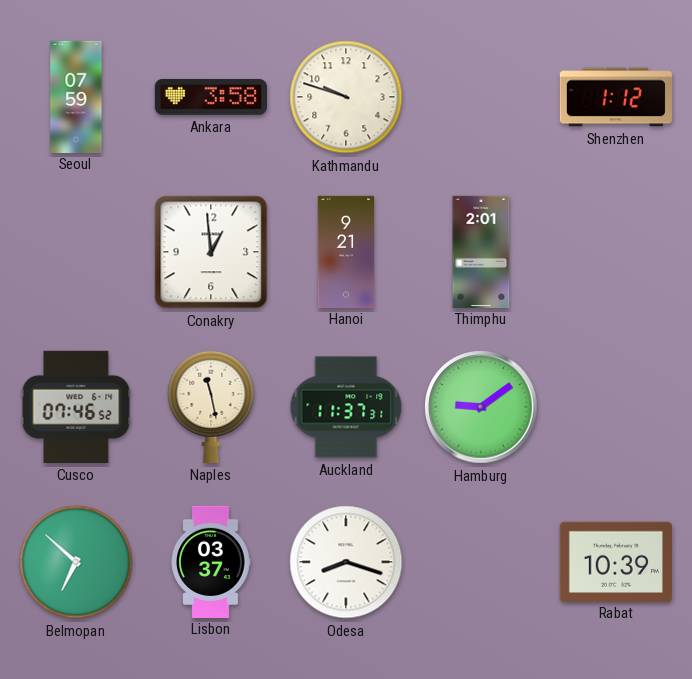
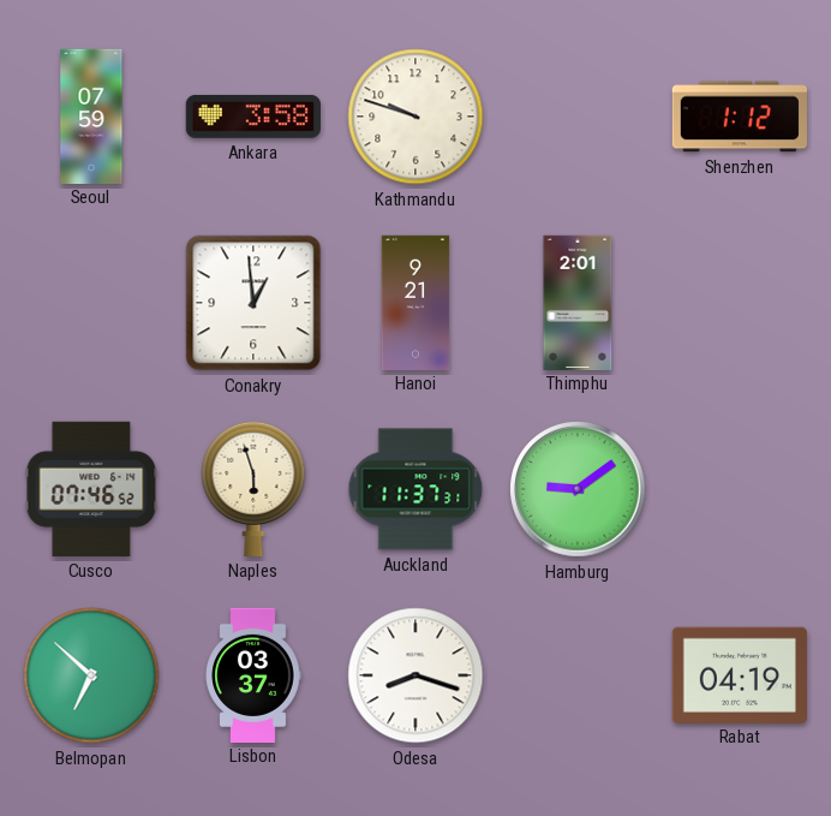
Naples: 11:28 -> 5:57
Rabat: 10:39 -> 04:19
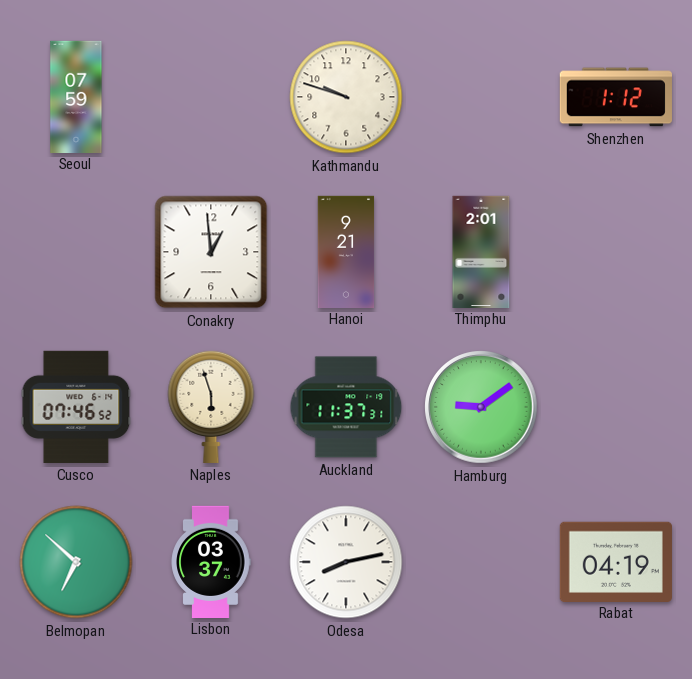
Ankara: 3:58 -> none
Odesa: 8:18 -> 8:13
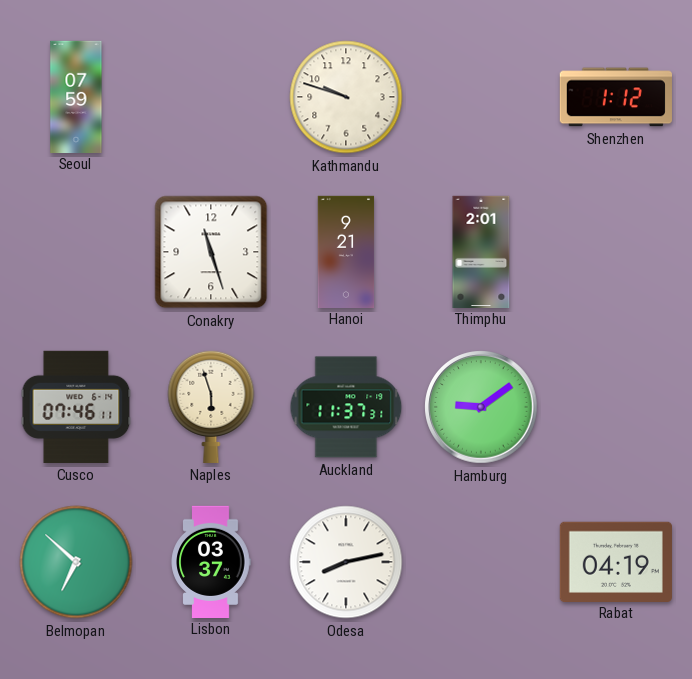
Conakry: 12:59 -> 11:27
Cusco: 07:46:52 -> 07:46:11
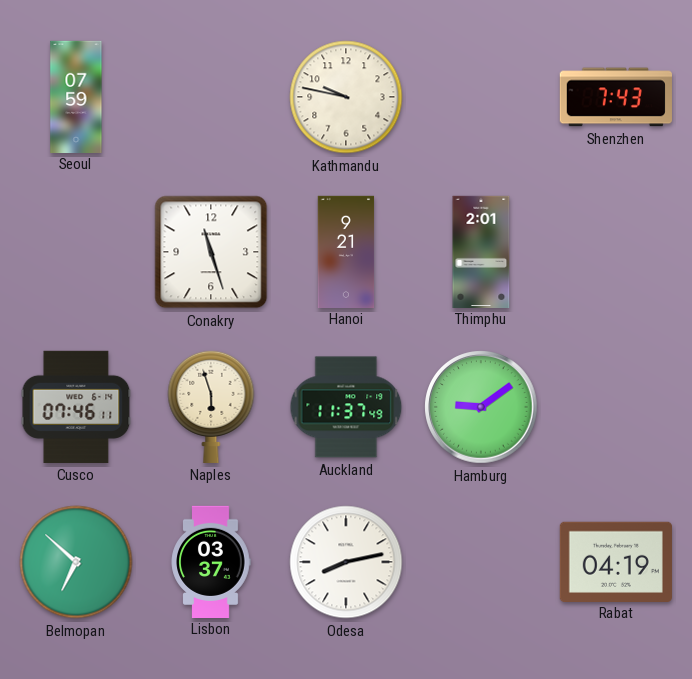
Kathmandu: 9:48 -> 9:47
Shenzhen: 1:12 -> 7:43
Auckland: 11:37:31 -> 11:37:49
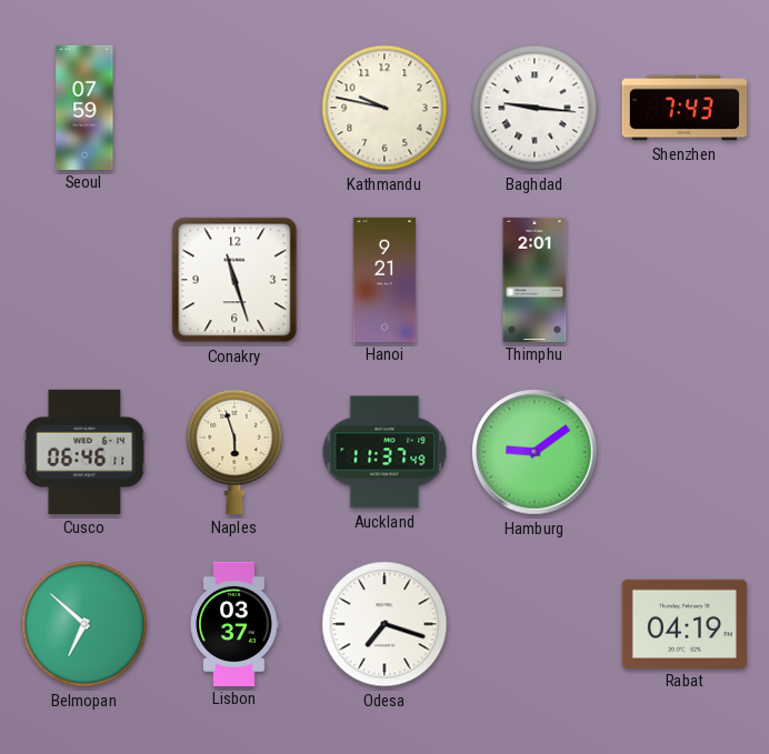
Baghdad: none -> 9:16
Cusco: 07:46 -> 06:46
Odesa: 8:13 -> 7:18
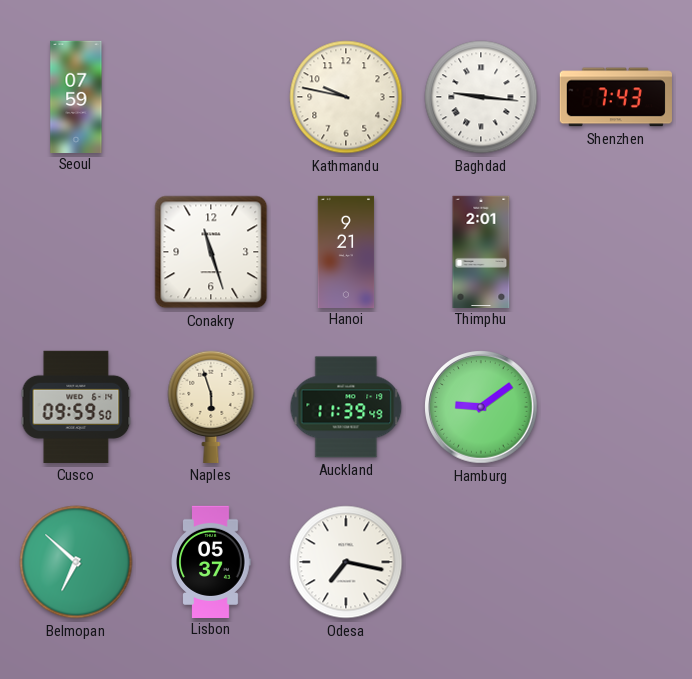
Cusco: 06:46 -> 09:59
Auckland: 11:37 -> 11:39
Lisbon: 03:37 -> 05:37
Odesa: 7:18 -> 7:17
Rabat: 04:19 -> none
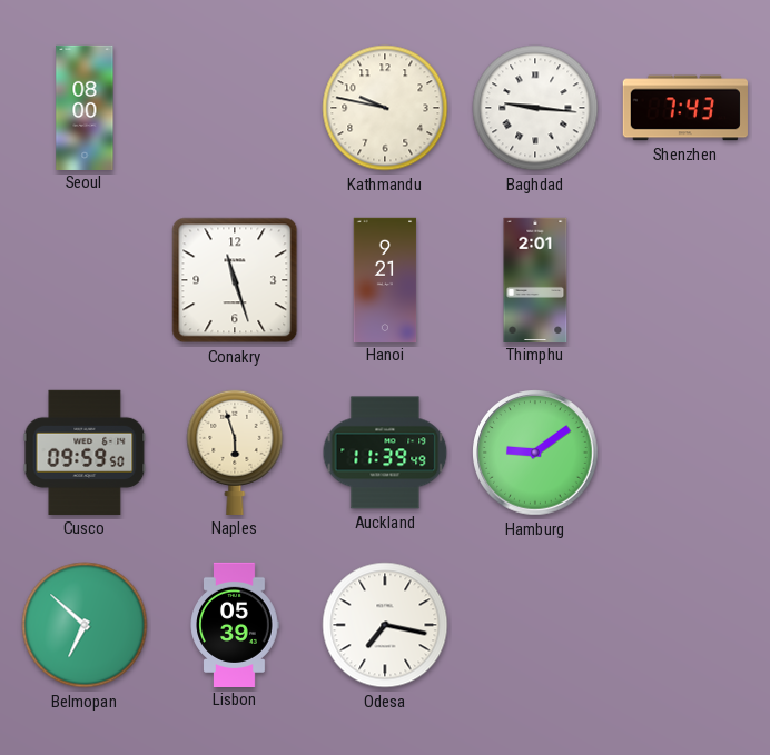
Seoul: 07:59 -> 08:00
Lisbon: 05:37 -> 05:39
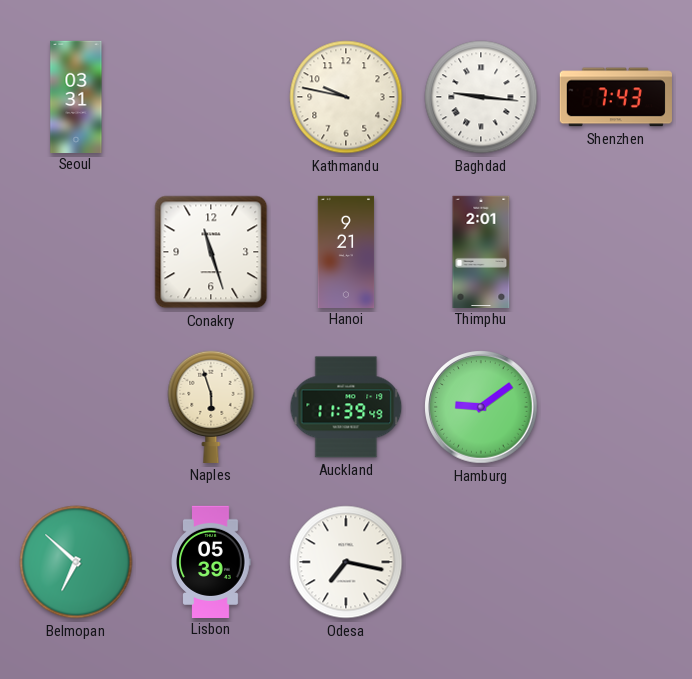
Seoul: 08:00 -> 03:31
Cusco: 09:59 -> none
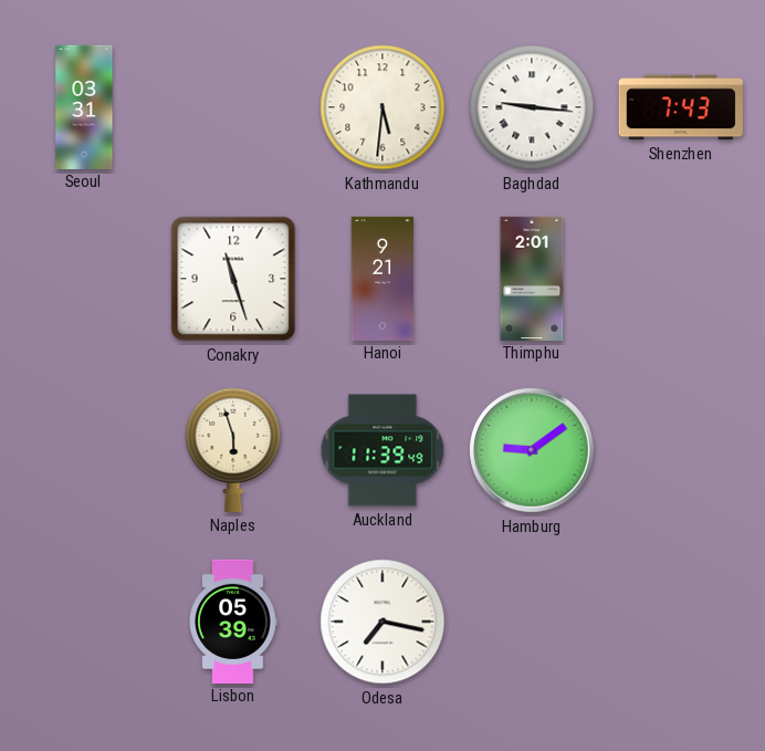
Kathmandu: 9:47 -> 5:31
Belmopan: 6:52 -> none
